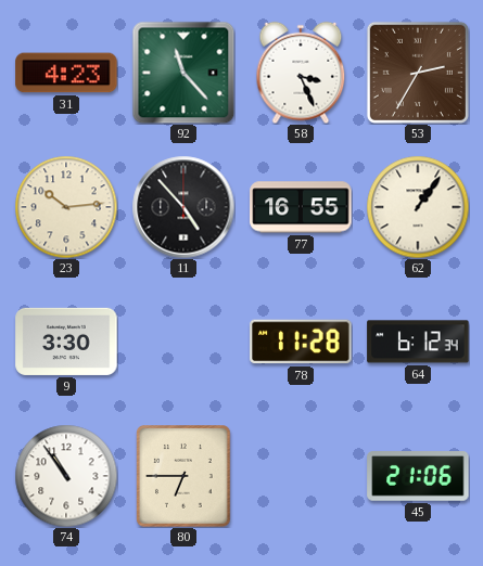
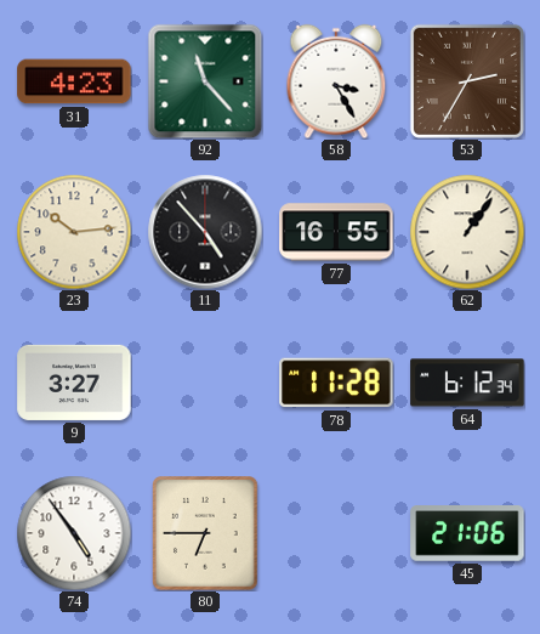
58: 3:26 -> 3:25
9: 3:30 -> 3:27
74: 10:54 -> 4:54
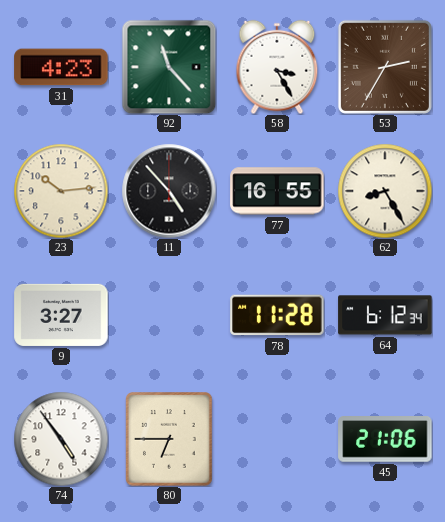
62: 1:06 -> 8:25
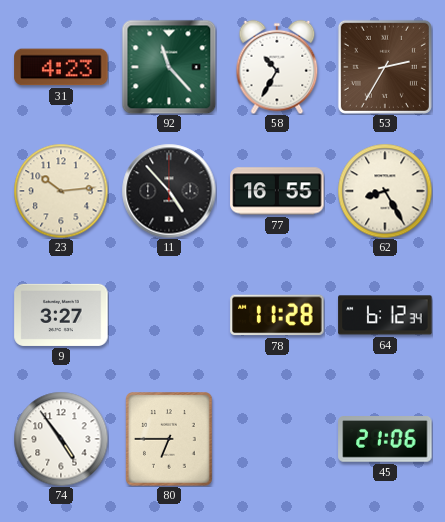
58: 3:25 -> 10:35
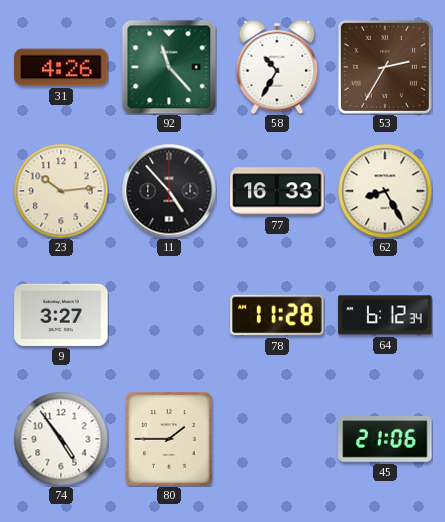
31: 4:23 -> 4:26
77: 16:55 -> 16:33
80: 6:45 -> 1:45
